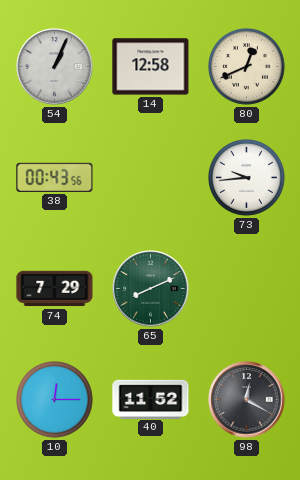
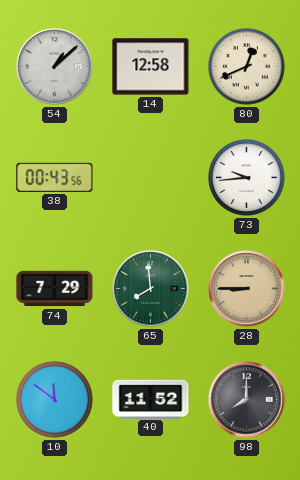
54: 1:04 -> 1:08
65: 8:11 -> 7:59
28: none -> 8:45
10: 12:15 -> 11:51
98: 12:20 -> 8:00
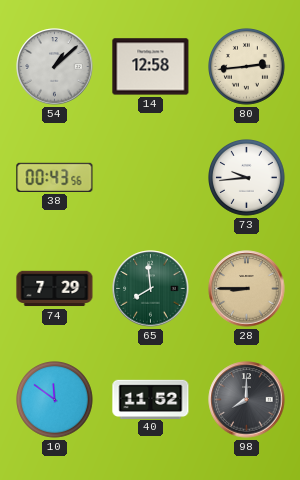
80: 12:41 -> 2:44
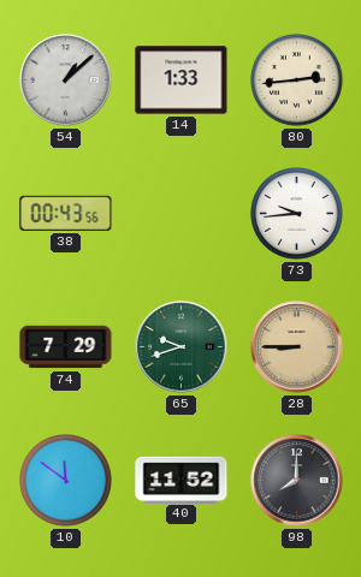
14: 12:58 -> 1:33
65: 7:59 -> 9:42
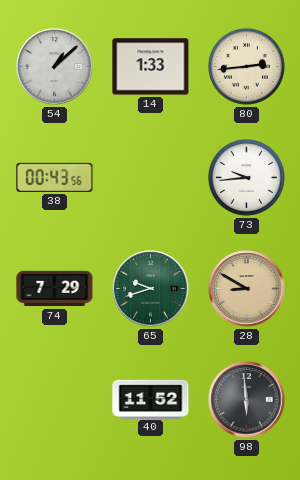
28: 8:45 -> 8:50
10: 11:51 -> none
98: 8:00 -> 5:59
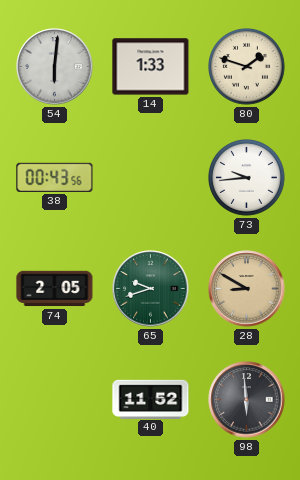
54: 1:08 -> 6:01
80: 2:44 -> 1:48
74: 7:29 -> 2:05
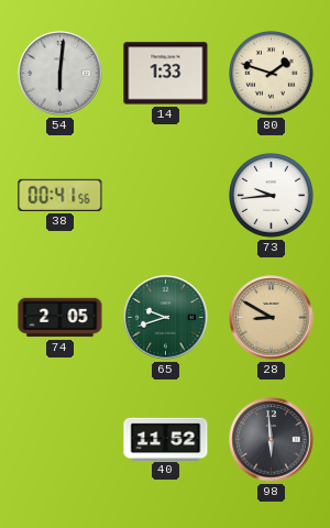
38: 00:43 -> 00:41
